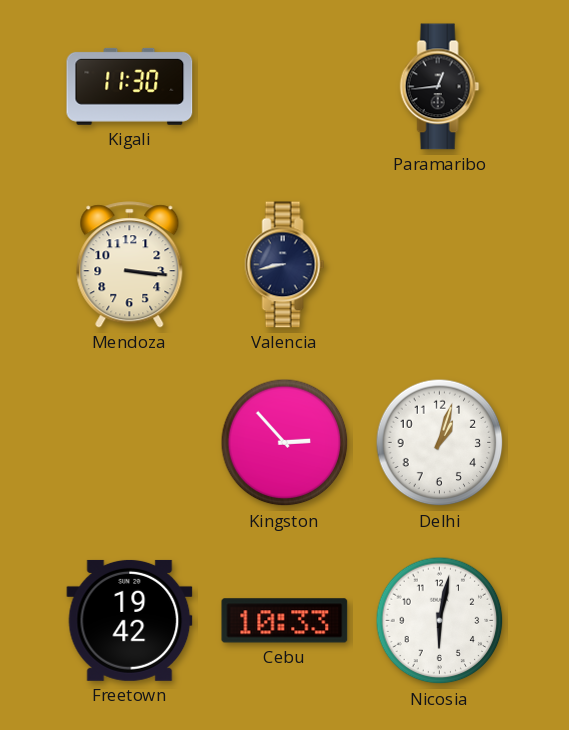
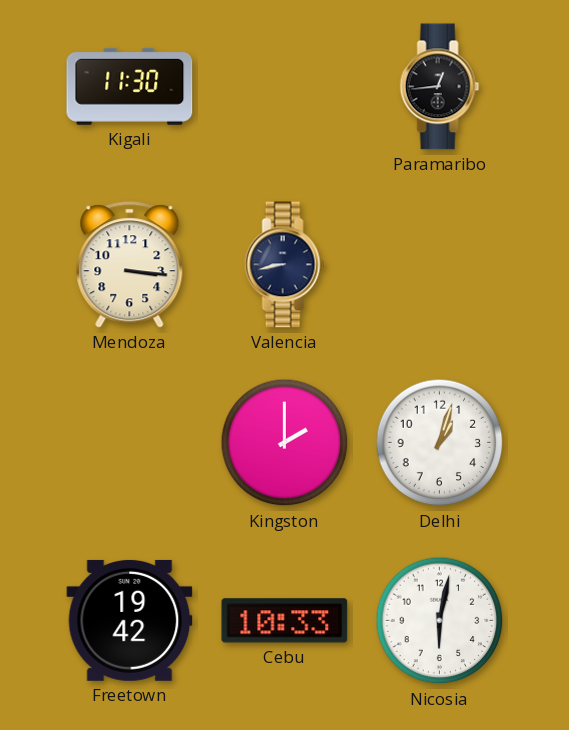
Kingston: 2:53 -> 2:00
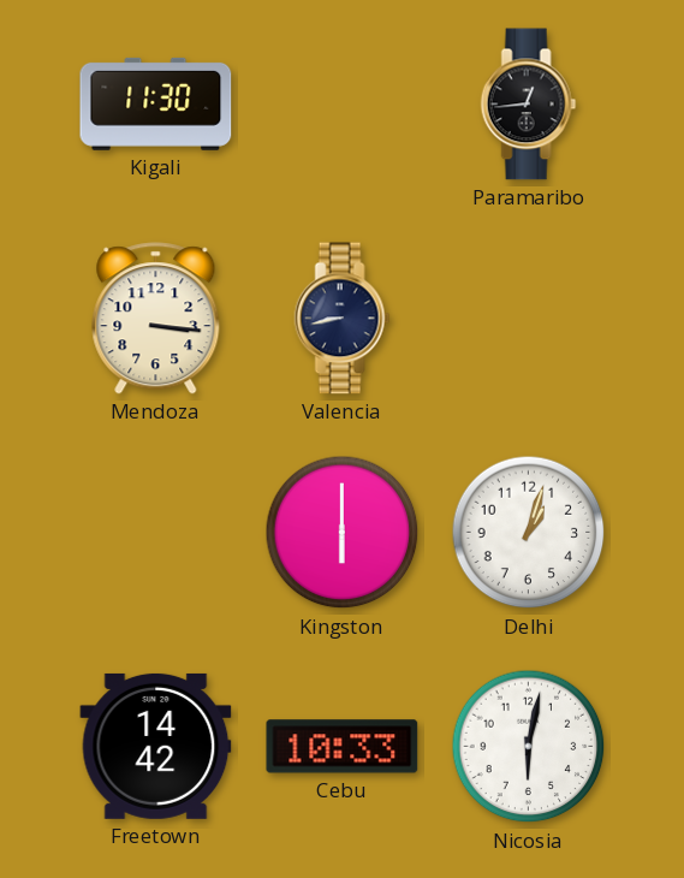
Kingston: 2:00 -> 6:00
Freetown: 19:42 -> 14:42
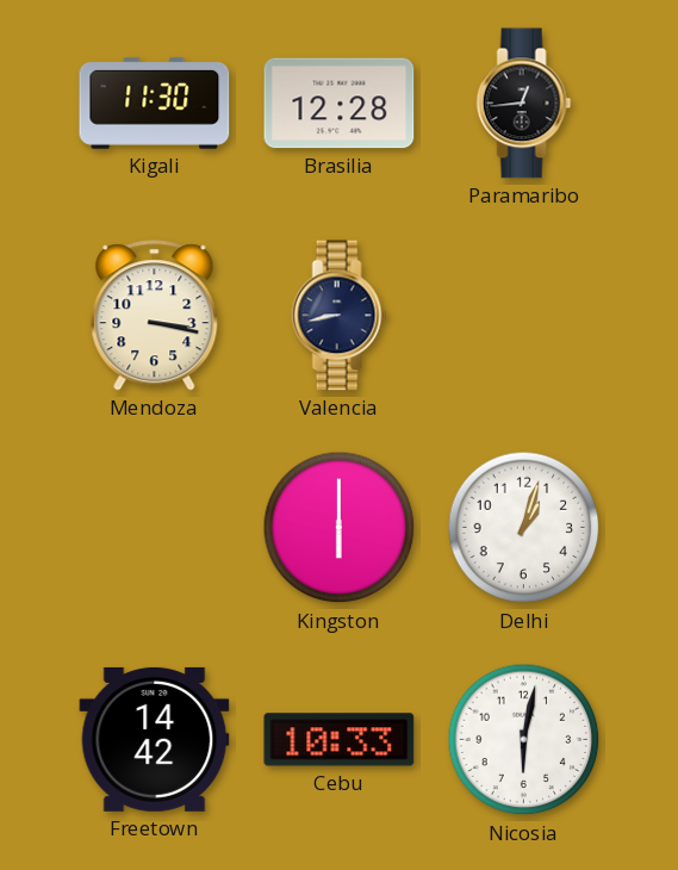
Brasilia: none -> 12:28
Mendoza: 3:16 -> 3:17
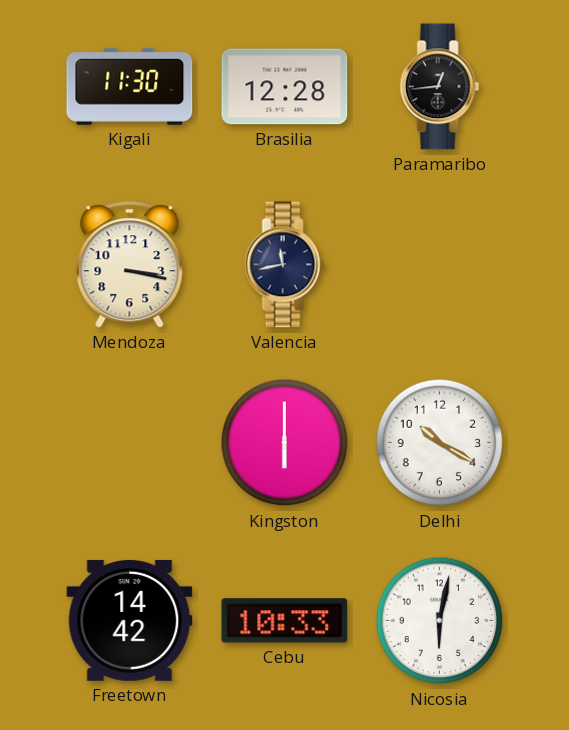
Valencia: 8:43 -> 11:43
Delhi: 1:03 -> 10:20
